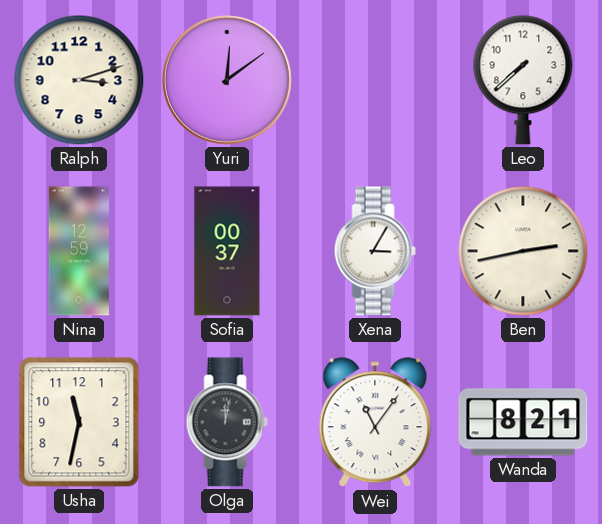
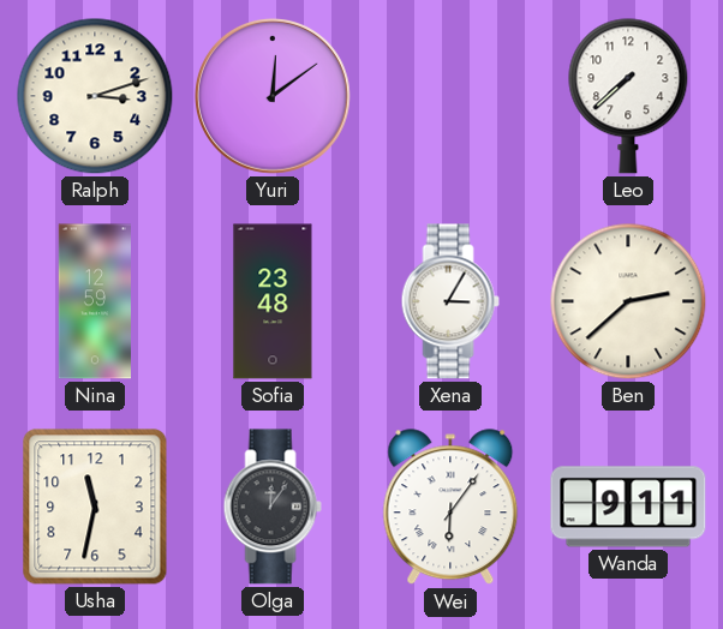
Sofia: 00:37 -> 23:48
Ben: 2:43 -> 2:38
Olga: 12:02 -> 12:06
Wei: 11:06 -> 6:06
Wanda: 8:21 -> 9:11
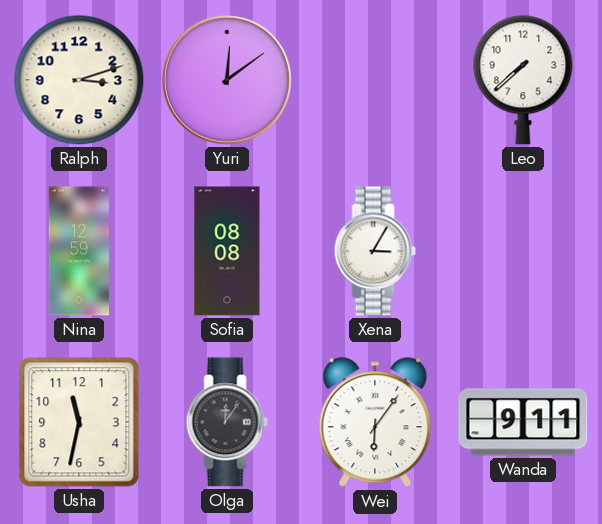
Sofia: 23:48 -> 08:08
Ben: 2:38 -> none
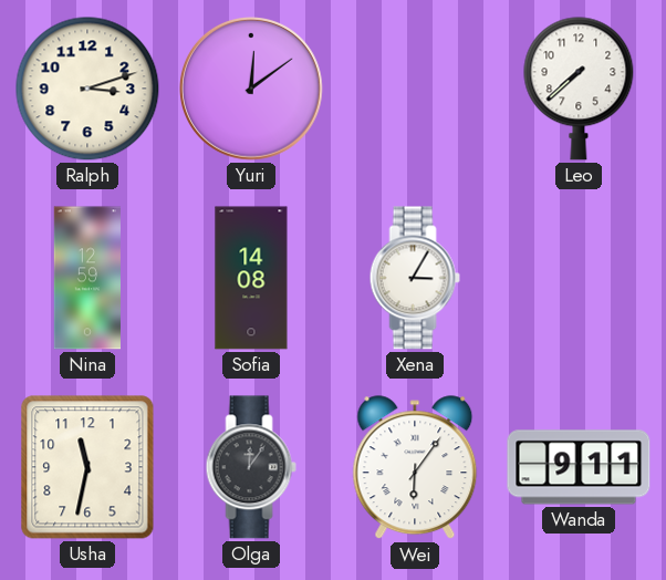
Sofia: 08:08 -> 14:08
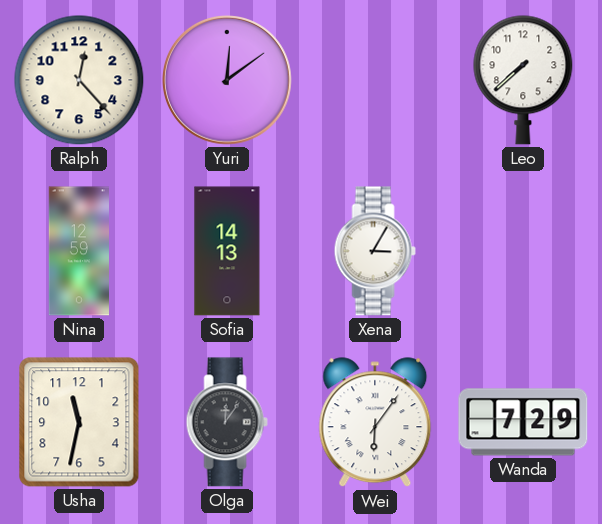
Ralph: 3:12 -> 12:23
Sofia: 14:08 -> 14:13
Wanda: 9:11 -> 7:29
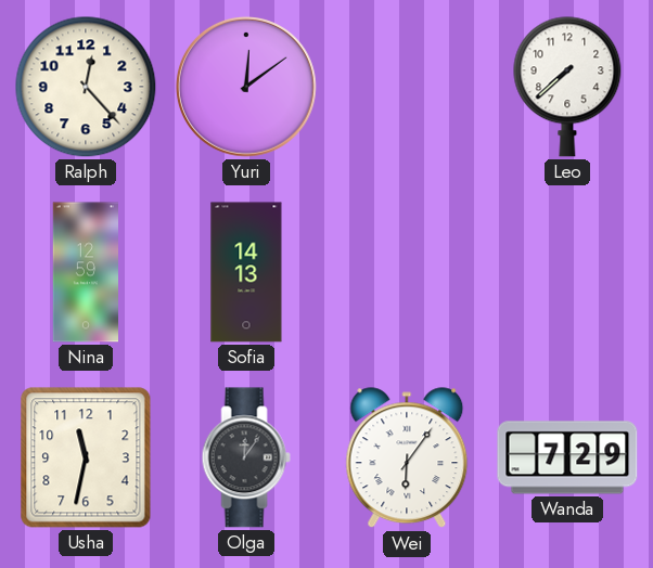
Xena: 3:05 -> none
